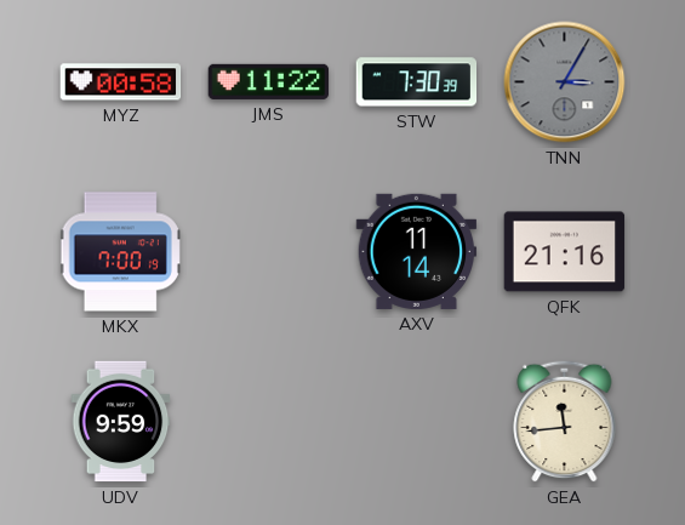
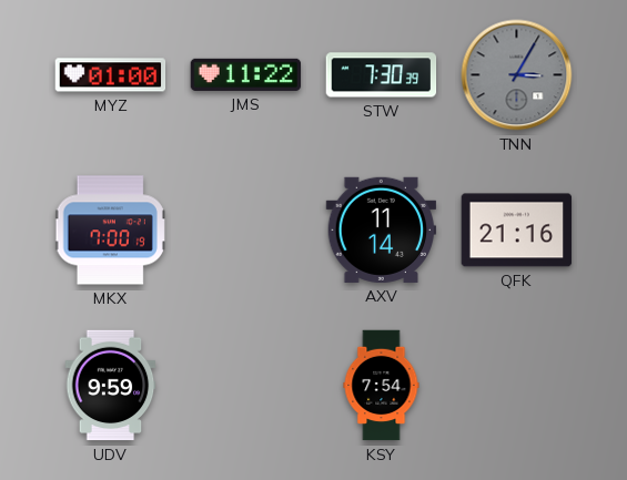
MYZ: 00:58 -> 01:00
KSY: none -> 7:54
GEA: 11:44 -> none
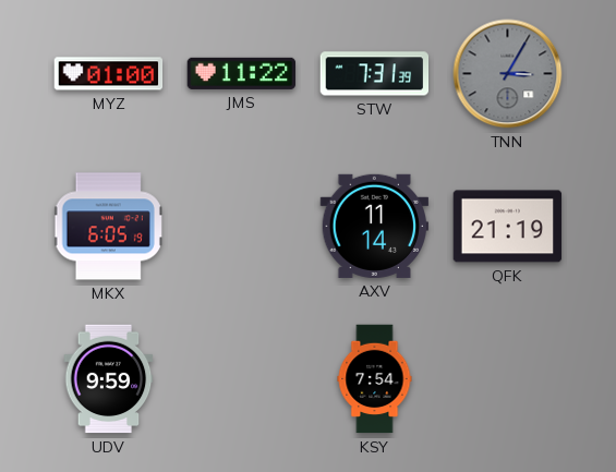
STW: 7:30 -> 7:31
MKX: 7:00 -> 6:05
QFK: 21:16 -> 21:19
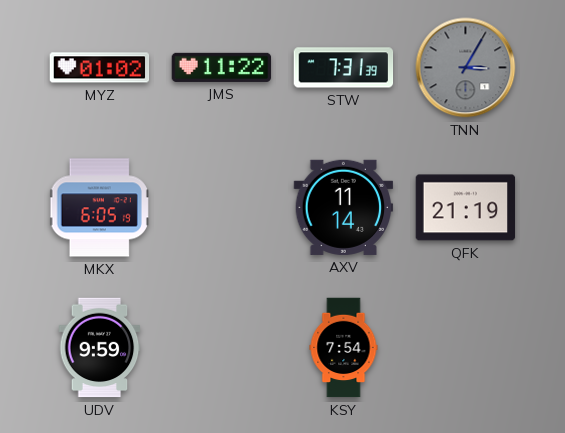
MYZ: 01:00 -> 01:02
